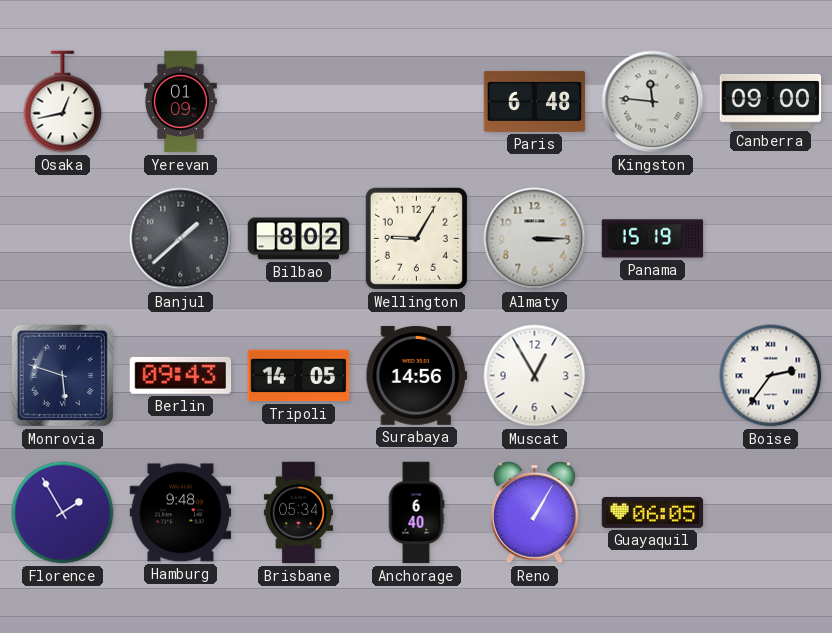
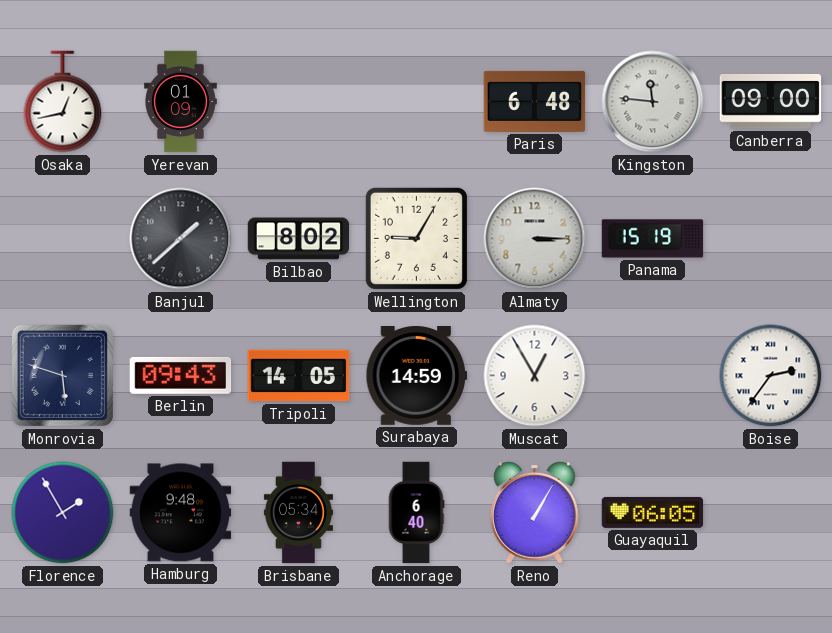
Surabaya: 14:56 -> 14:59
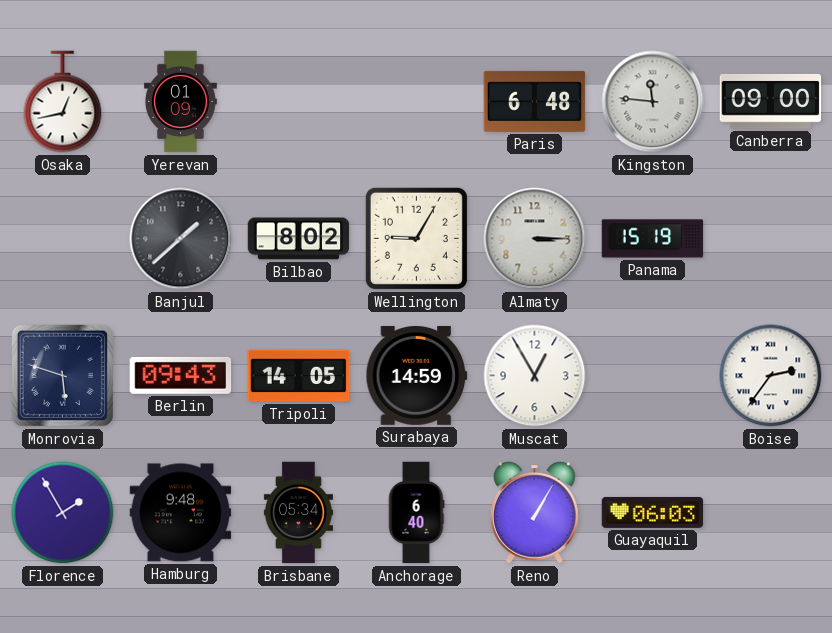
Guayaquil: 06:05 -> 06:03
